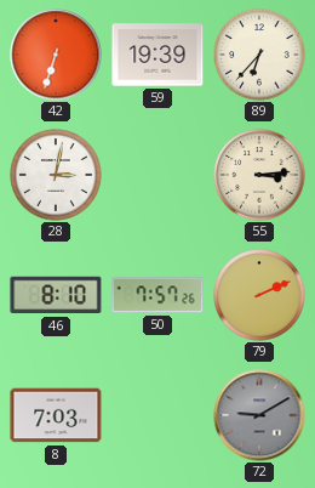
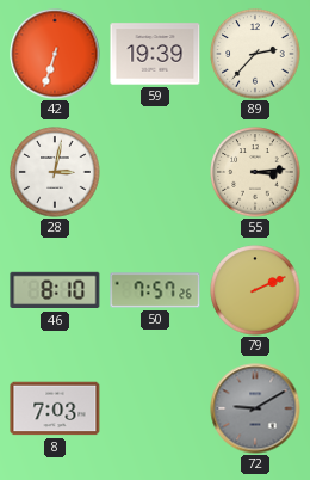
89: 6:37 -> 2:37
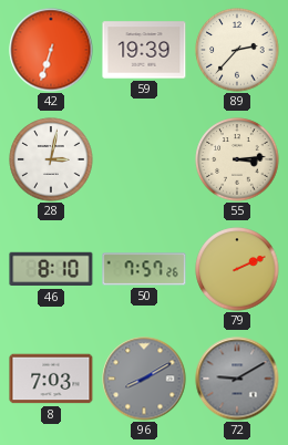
96: none -> 8:10
